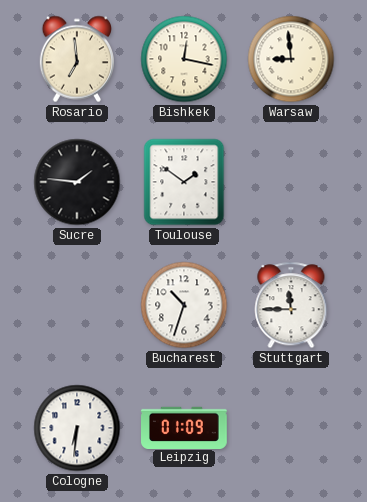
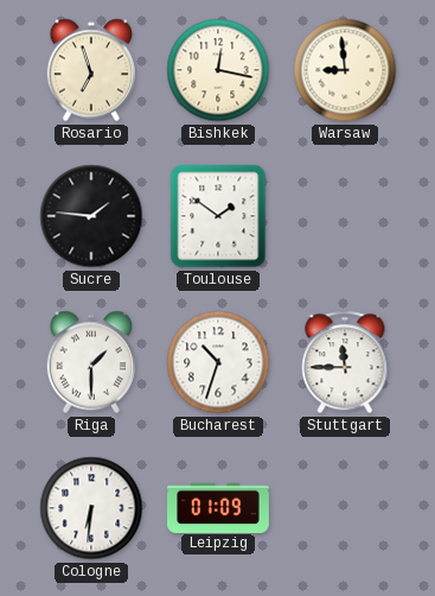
Rosario: 6:59 -> 6:57
Riga: none -> 1:30
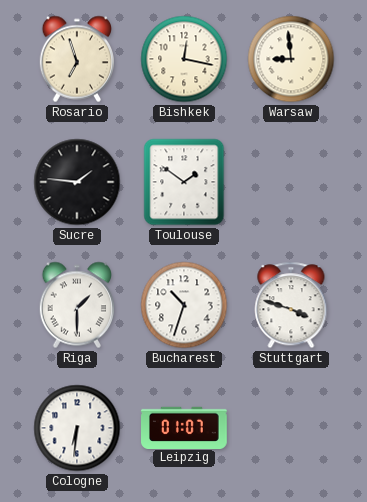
Stuttgart: 11:45 -> 3:48
Leipzig: 01:09 -> 01:07
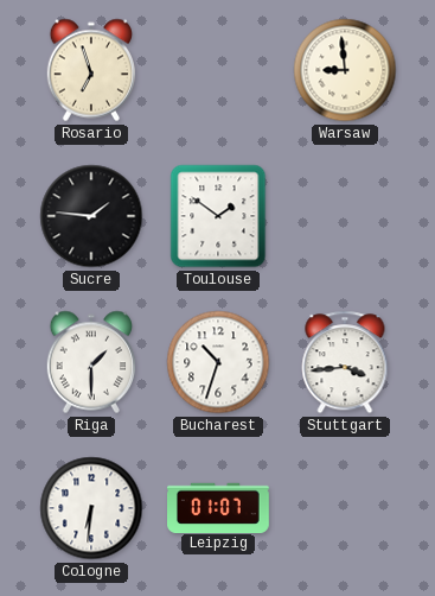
Bishkek: 12:17 -> none
Stuttgart: 3:48 -> 3:44
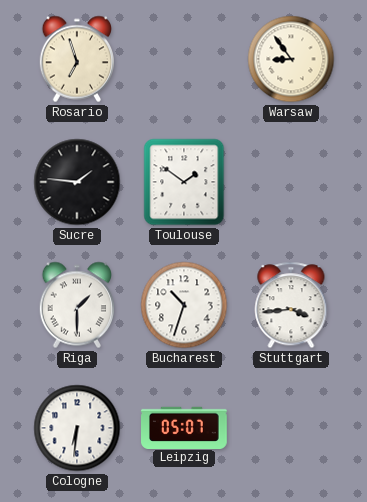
Warsaw: 8:59 -> 8:54
Leipzig: 01:07 -> 05:07
